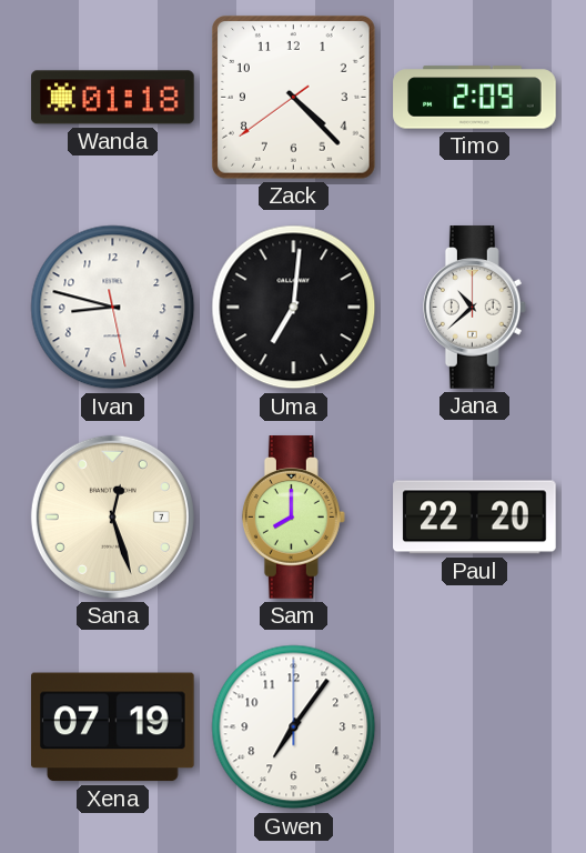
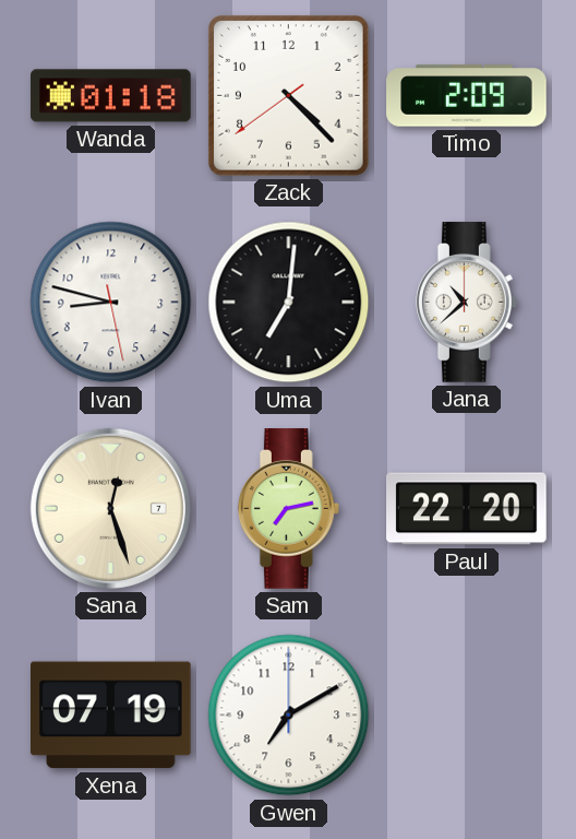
Sam: 8:00 -> 7:13
Gwen: 7:06 -> 7:10
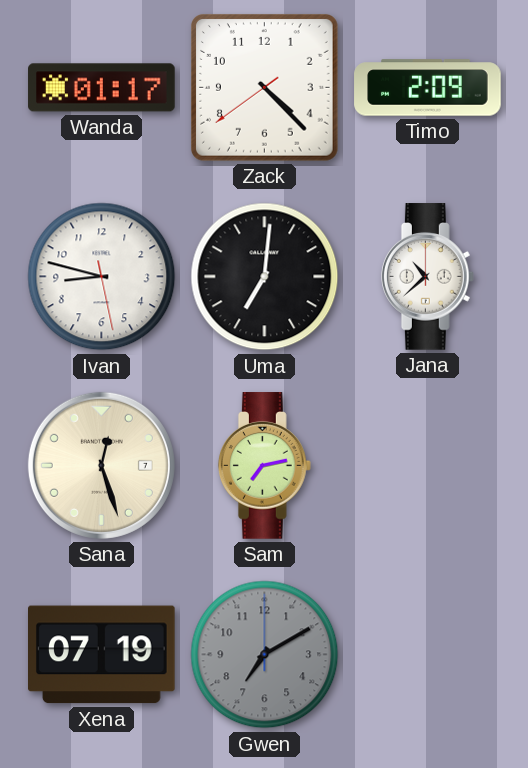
Wanda: 01:18 -> 01:17
Paul: 22:20 -> none
Gwen dial: white -> grey
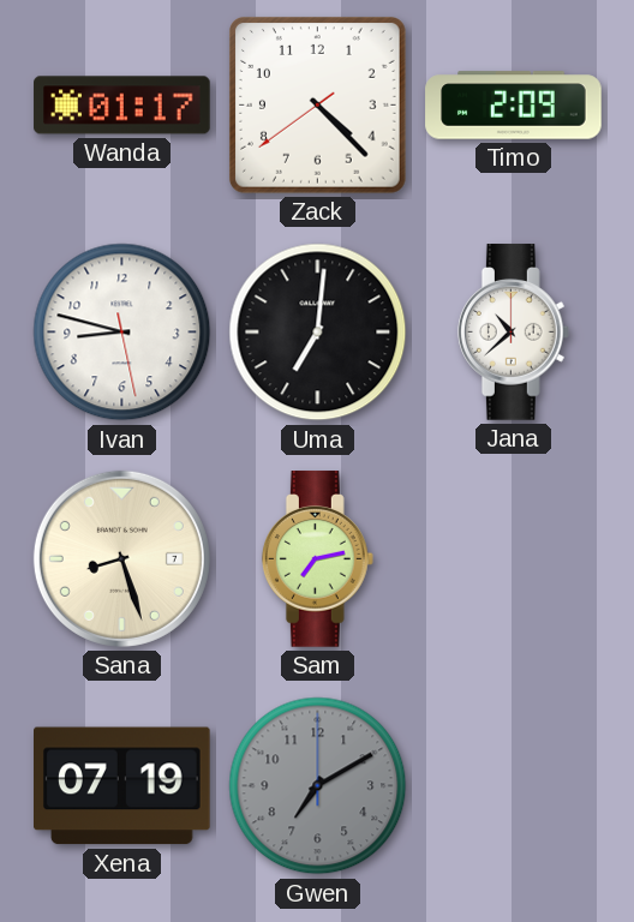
Sana: 12:27 -> 8:27
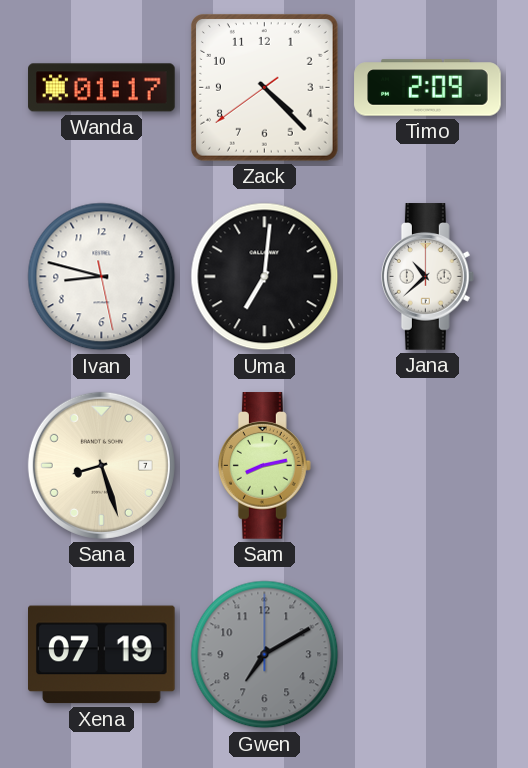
Sam: 7:13 -> 8:13
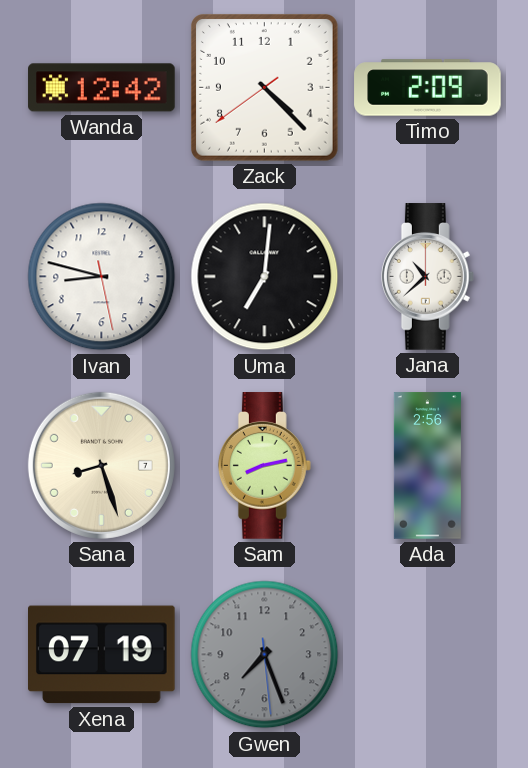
Wanda: 01:17 -> 12:42
Ada: none -> 2:56
Gwen: 7:10 -> 7:26
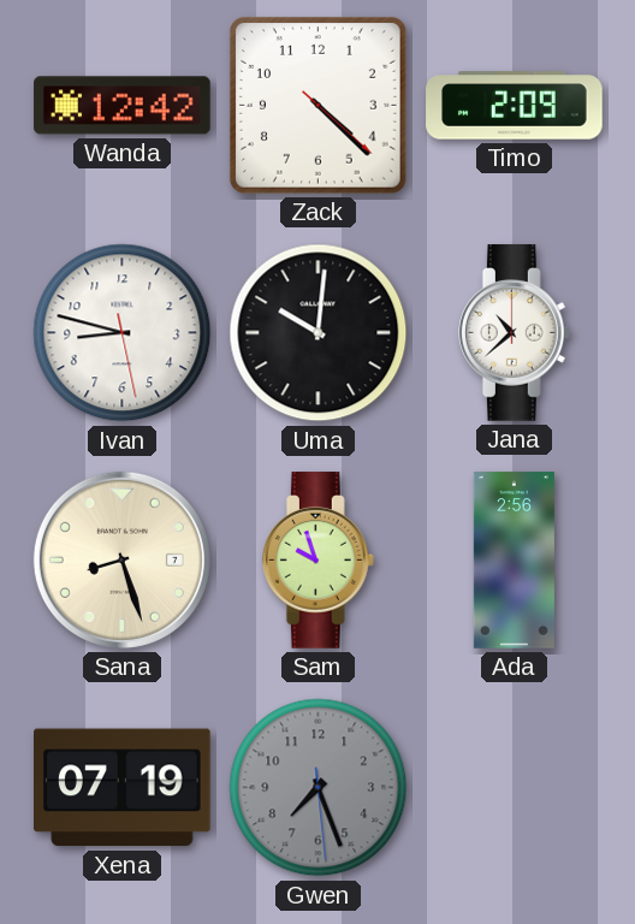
Zack: 4:22:39 -> 4:22:22
Uma: 7:01 -> 10:01
Sam: 8:13 -> 9:57
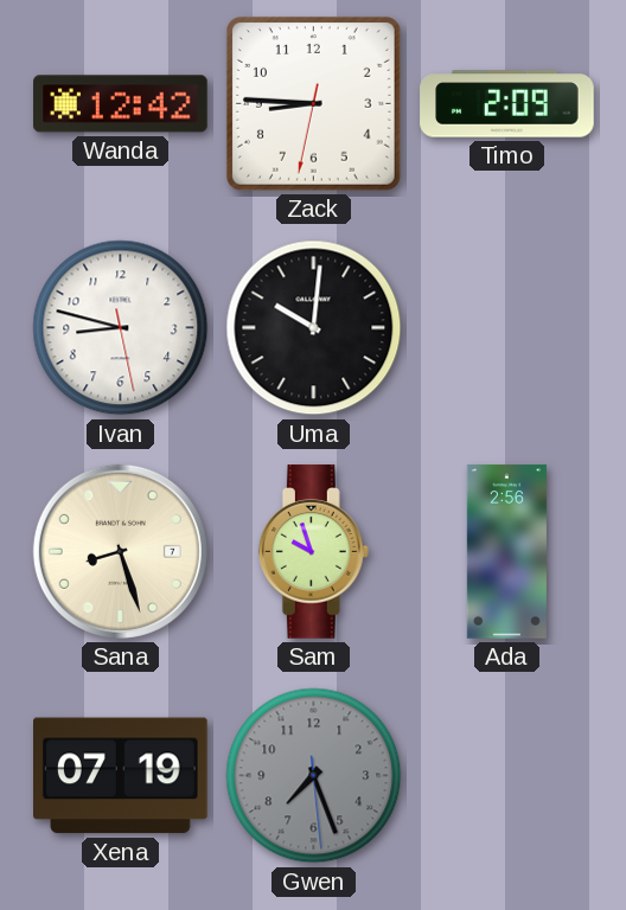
Zack: 4:22 -> 8:45
Jana: 10:38 -> none
